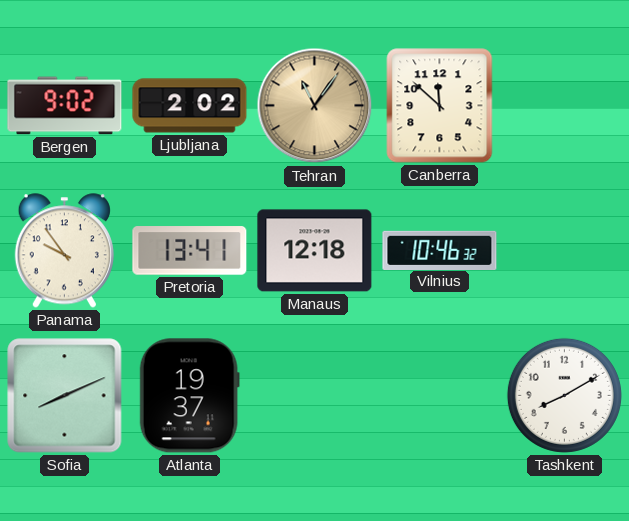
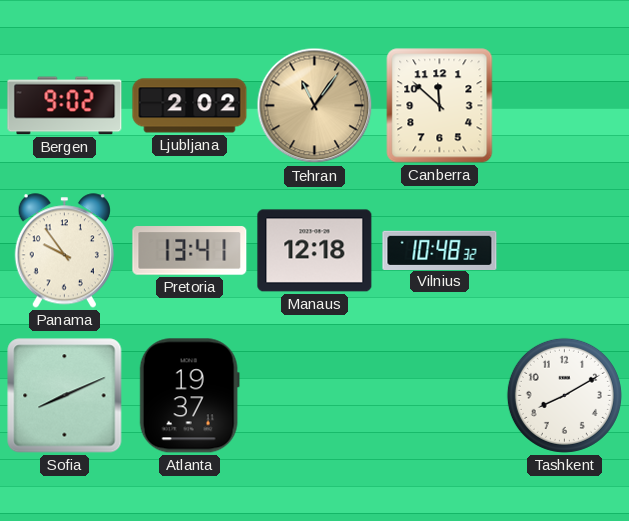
Vilnius: 10:46 -> 10:48
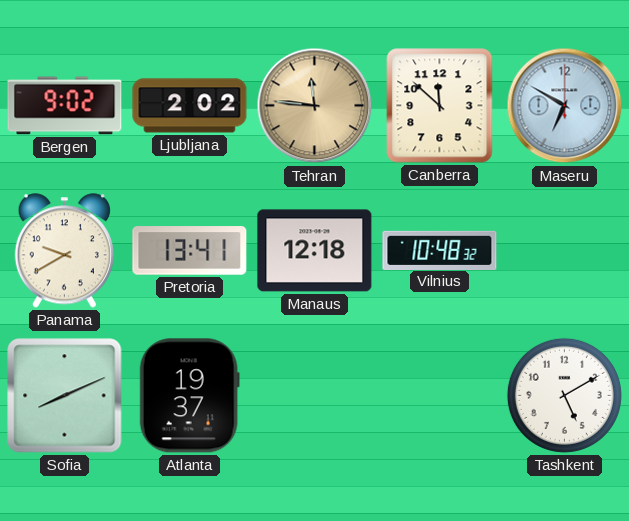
Tehran: 11:06 -> 11:46
Maseru: none -> 6:50
Panama: 9:54 -> 9:40
Tashkent: 8:10 -> 5:10
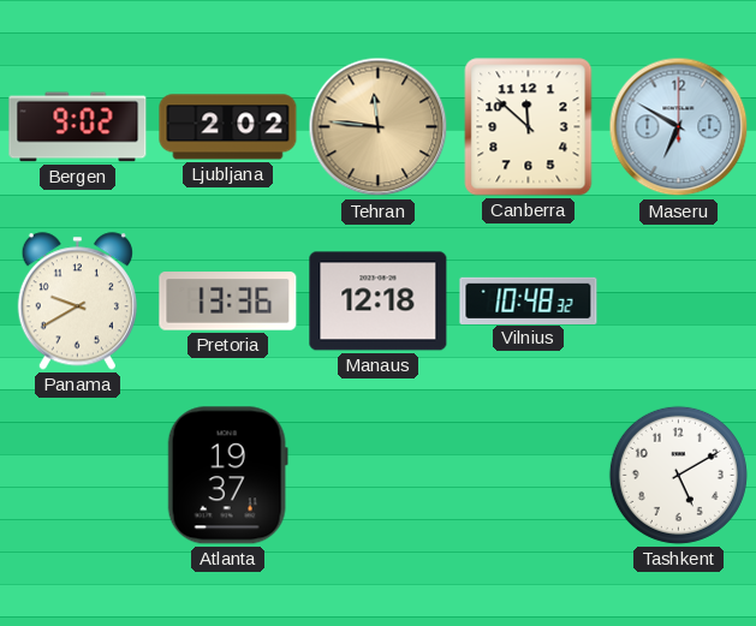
Pretoria: 13:41 -> 13:36
Sofia: 8:11 -> none
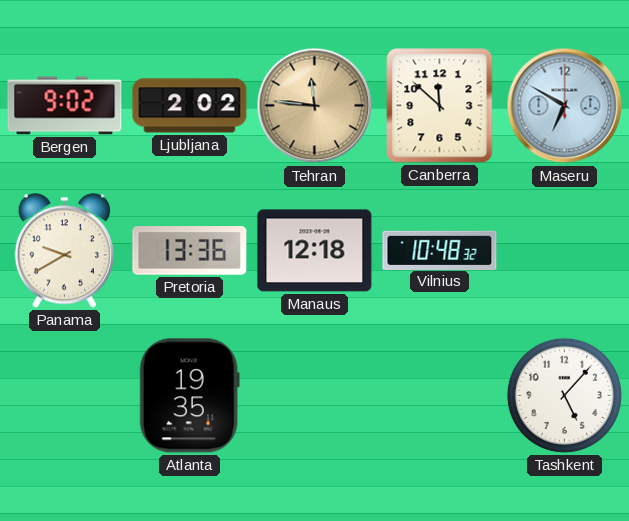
Atlanta: 19:37 -> 19:35
Tashkent: 5:10 -> 5:07
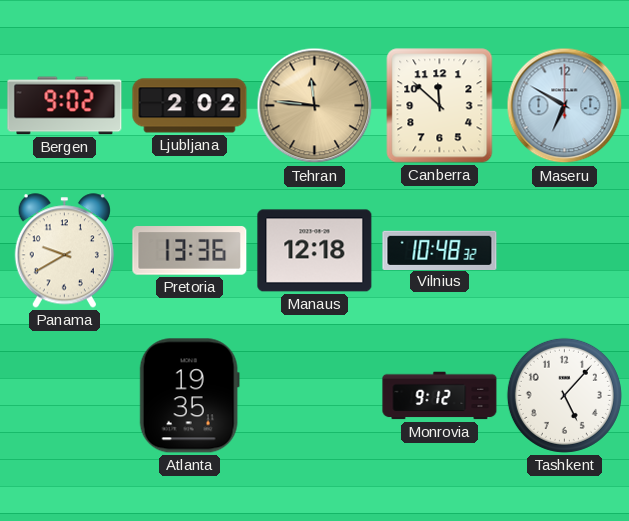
Monrovia: none -> 9:12
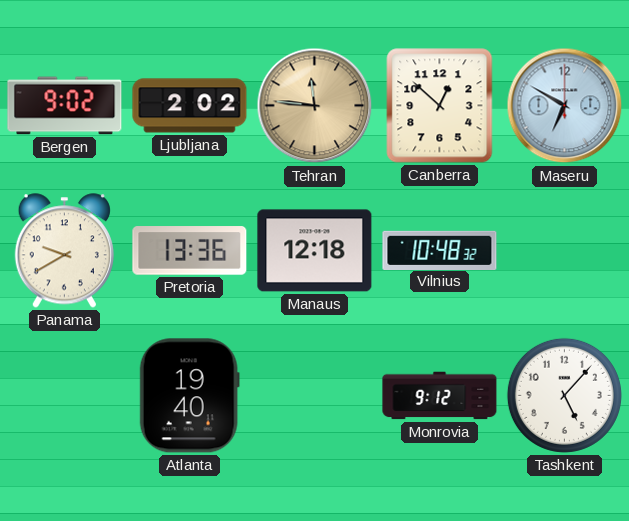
Canberra: 11:52 -> 12:52
Atlanta: 19:35 -> 19:40
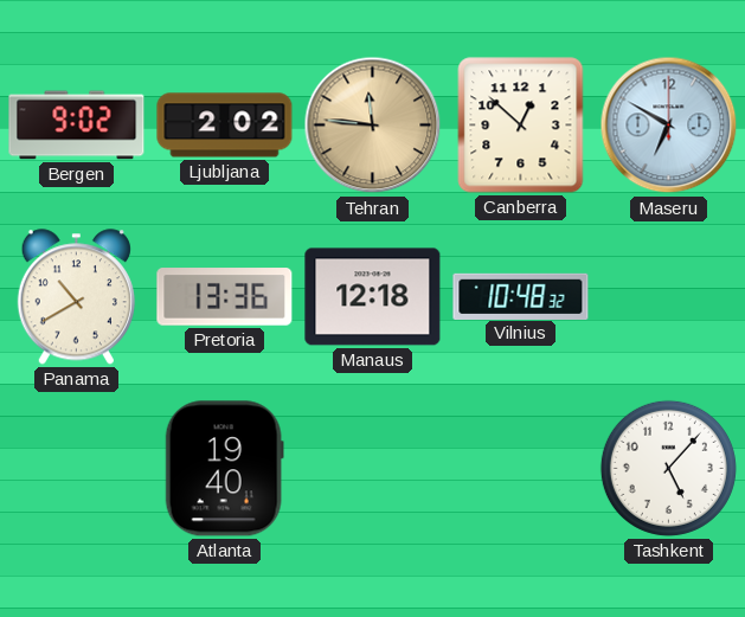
Panama: 9:40 -> 10:40
Monrovia: 9:12 -> none
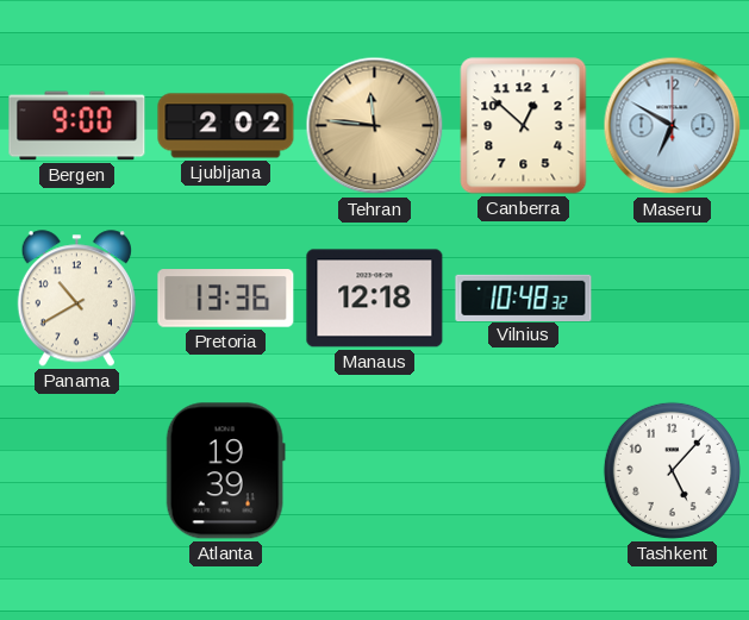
Bergen: 9:02 -> 9:00
Atlanta: 19:40 -> 19:39
